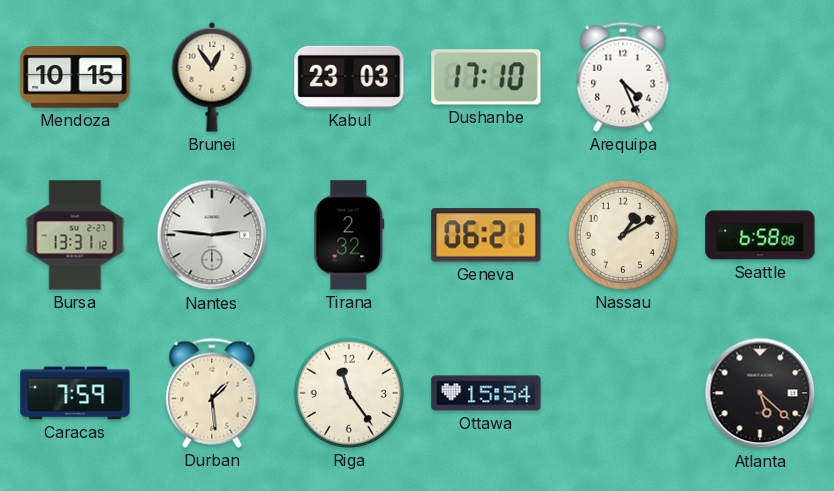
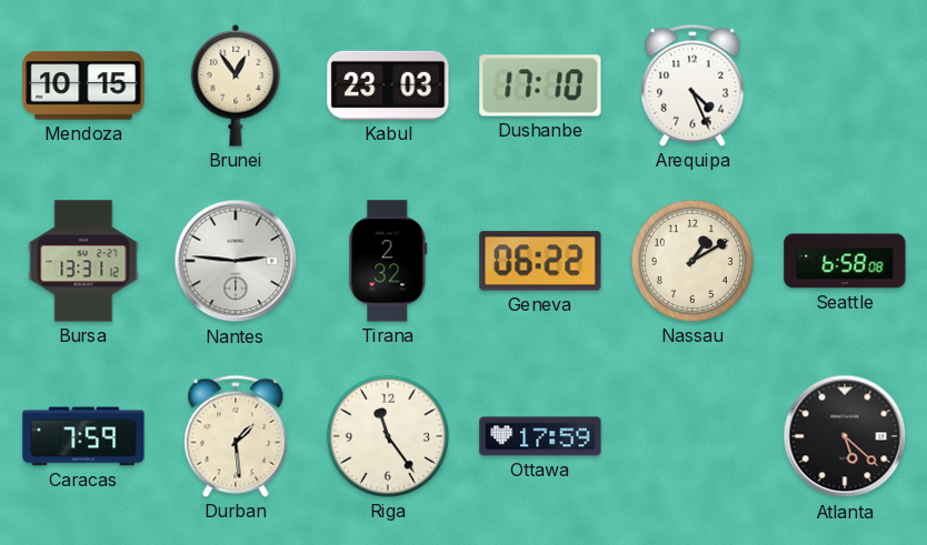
Geneva: 06:21 -> 06:22
Ottawa: 15:54 -> 17:59
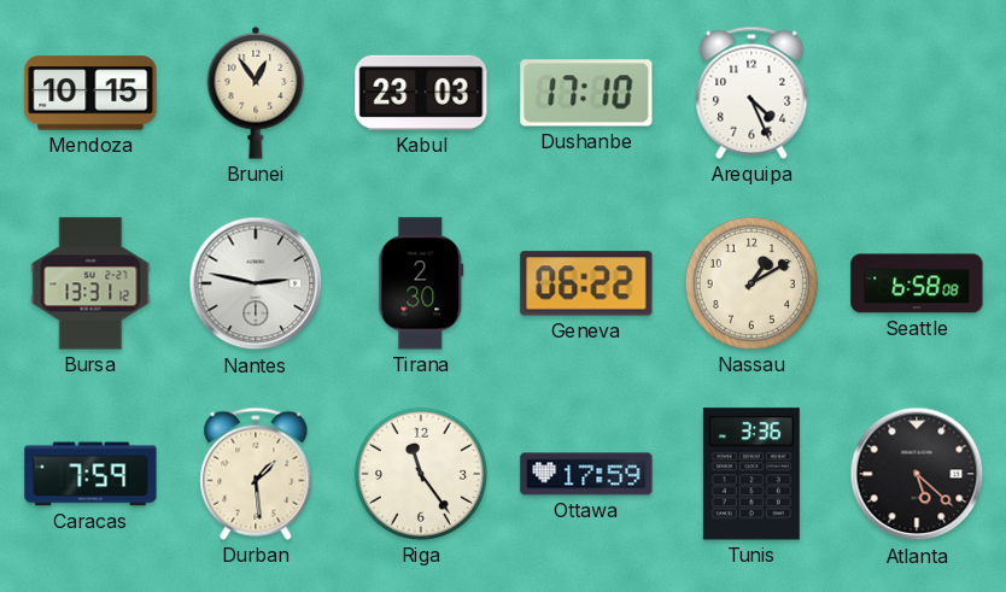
Nantes: 2:46 -> 2:47
Tirana: 2:32 -> 2:30
Tunis: none -> 3:36
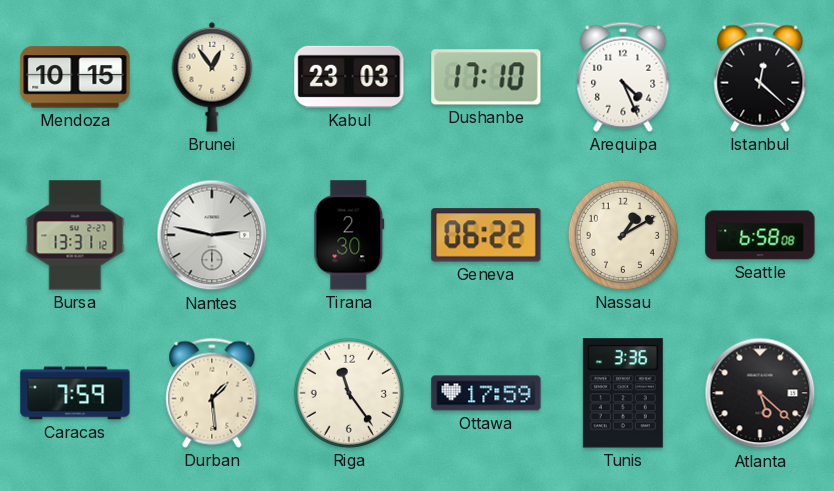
Istanbul: none -> 12:22
